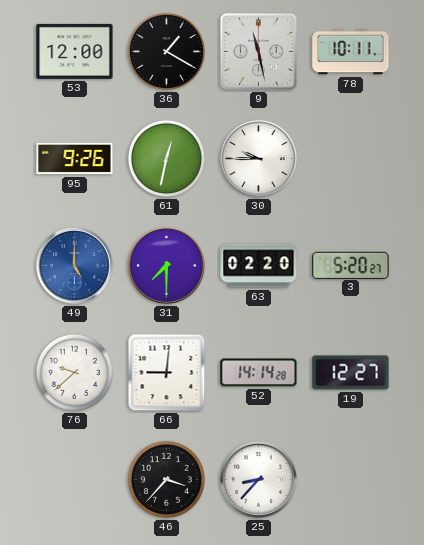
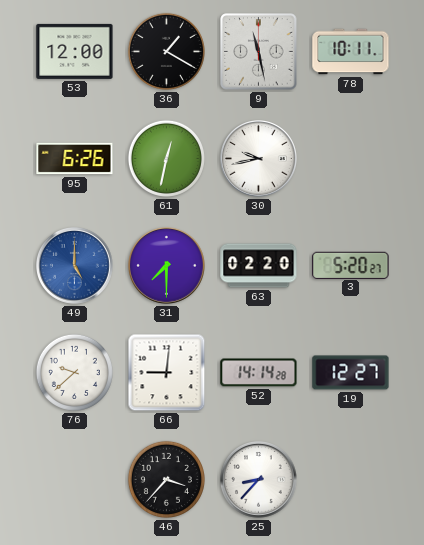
95: 9:26 -> 6:26
30: 9:45 -> 9:43
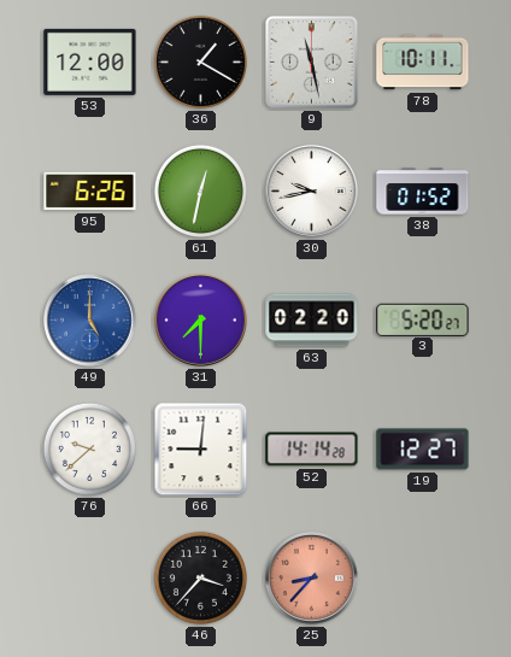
38: none -> 01:52
25 dial: white -> salmon
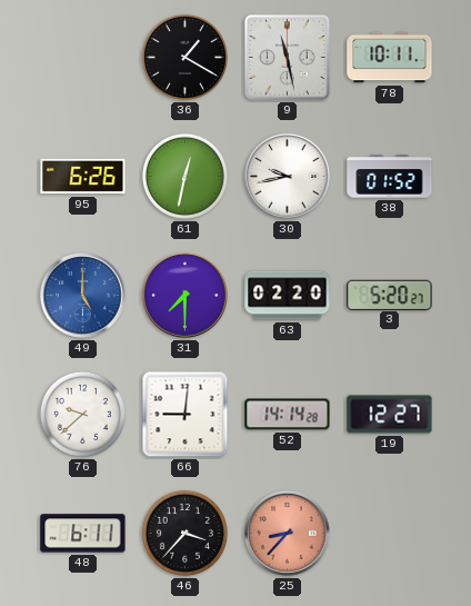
53: 12:00 -> none
48: none -> 6:11
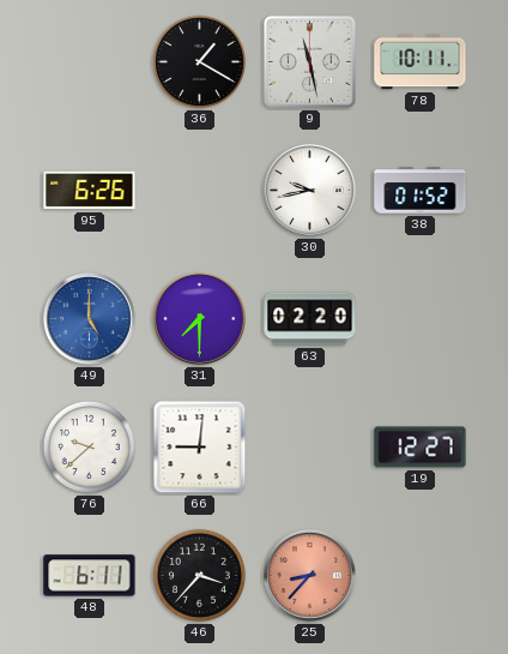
61: 12:32 -> none
3: 5:20 -> none
52: 14:14 -> none
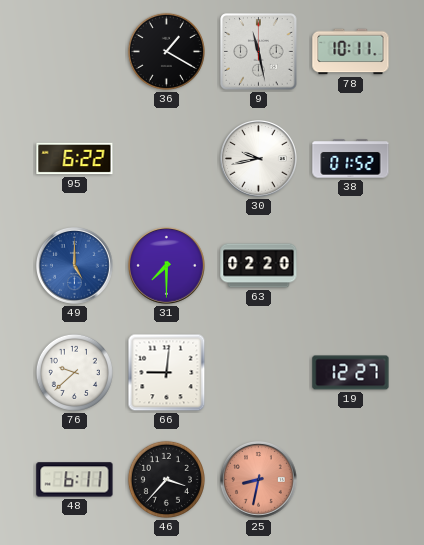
95: 6:26 -> 6:22
25: 8:37 -> 8:32
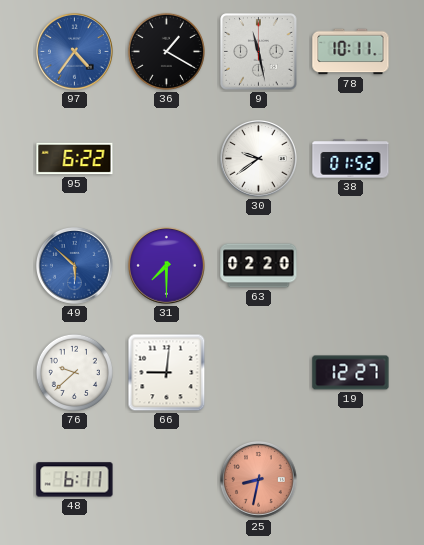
97: none -> 4:36
30: 9:43 -> 9:39
49: 5:00 -> 5:52
46: 3:37 -> none
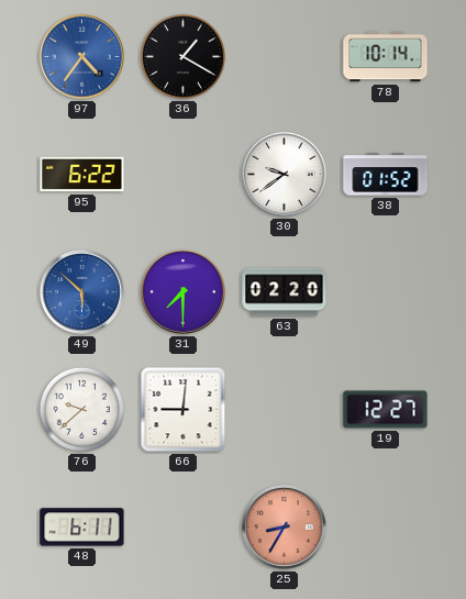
9: 11:28 -> none
78: 10:11 -> 10:14
25: 8:32 -> 8:35
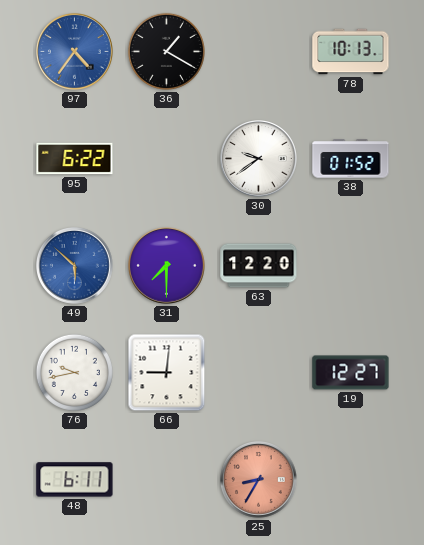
78: 10:14 -> 10:13
63: 02:20 -> 12:20
76: 9:38 -> 9:43
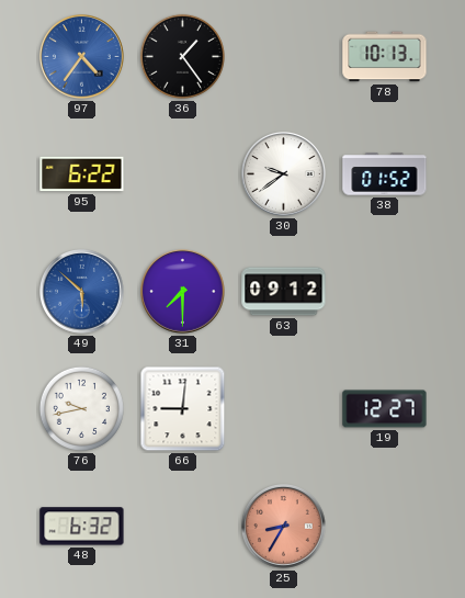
36: 1:20 -> 1:24
63: 12:20 -> 09:12
48: 6:11 -> 6:32
